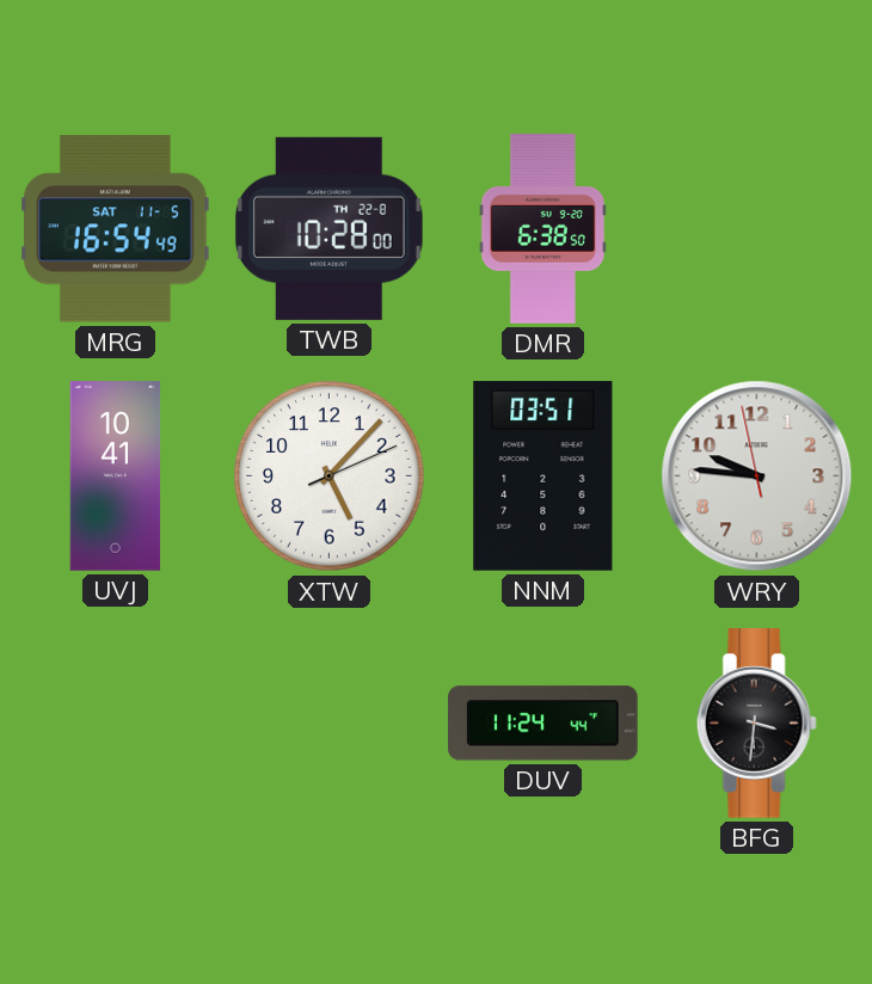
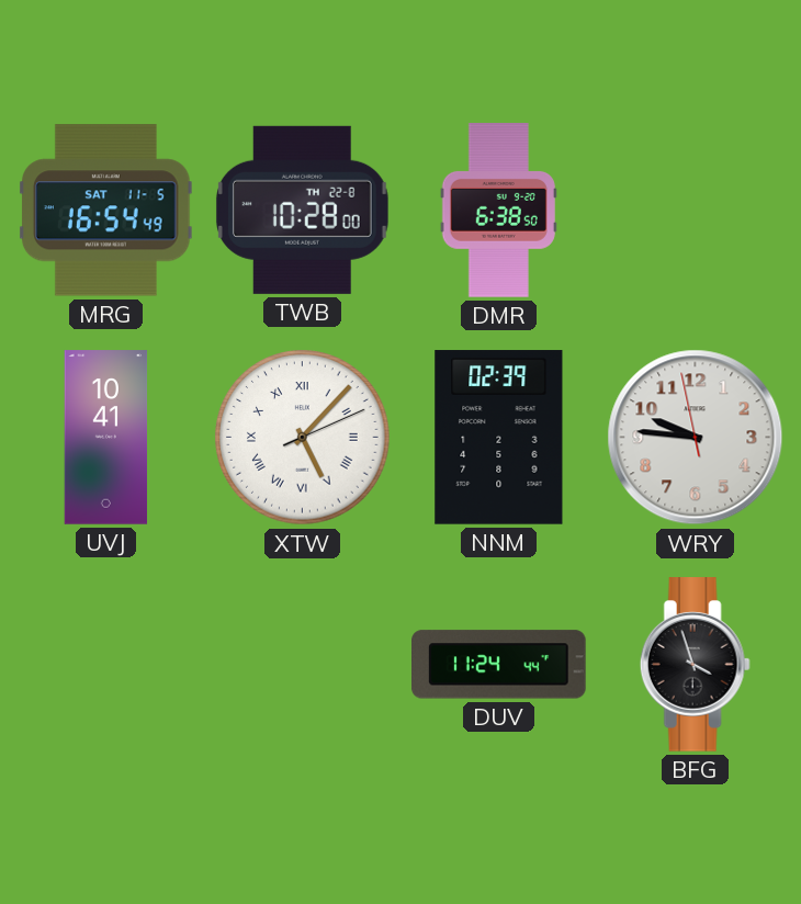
XTW numerals: Arabic -> Roman
NNM: 03:51 -> 02:39
BFG: 3:31 -> 3:57
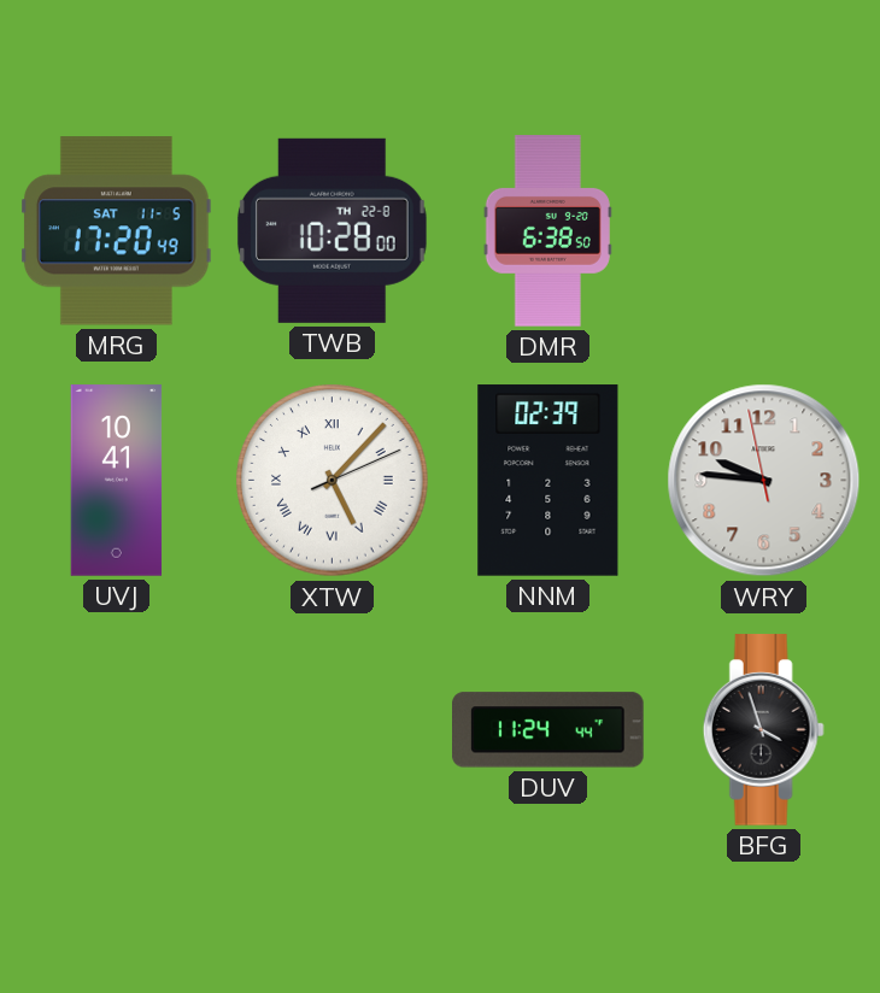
MRG: 16:54 -> 17:20
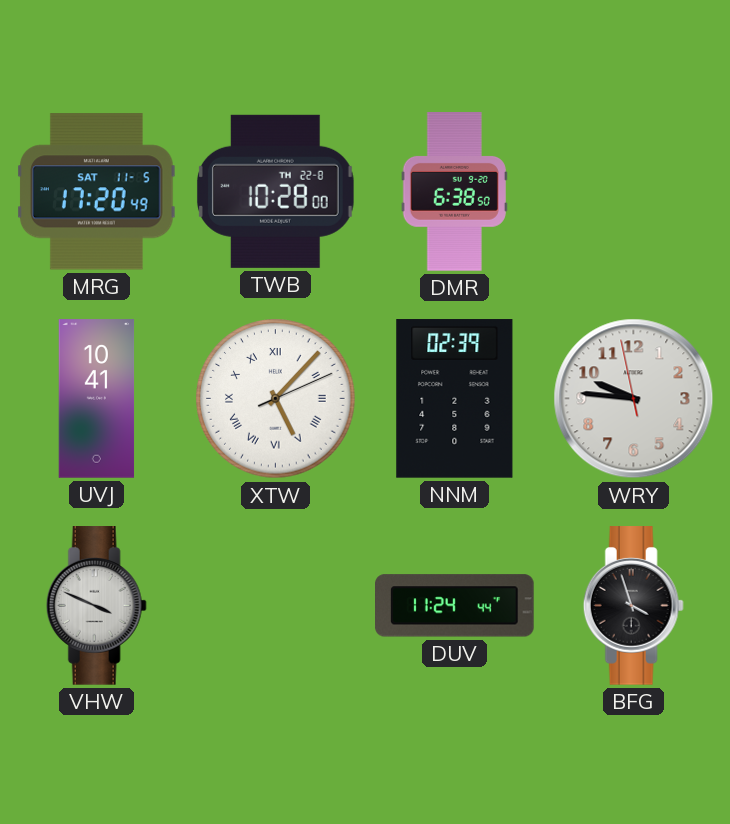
VHW: none -> 3:49
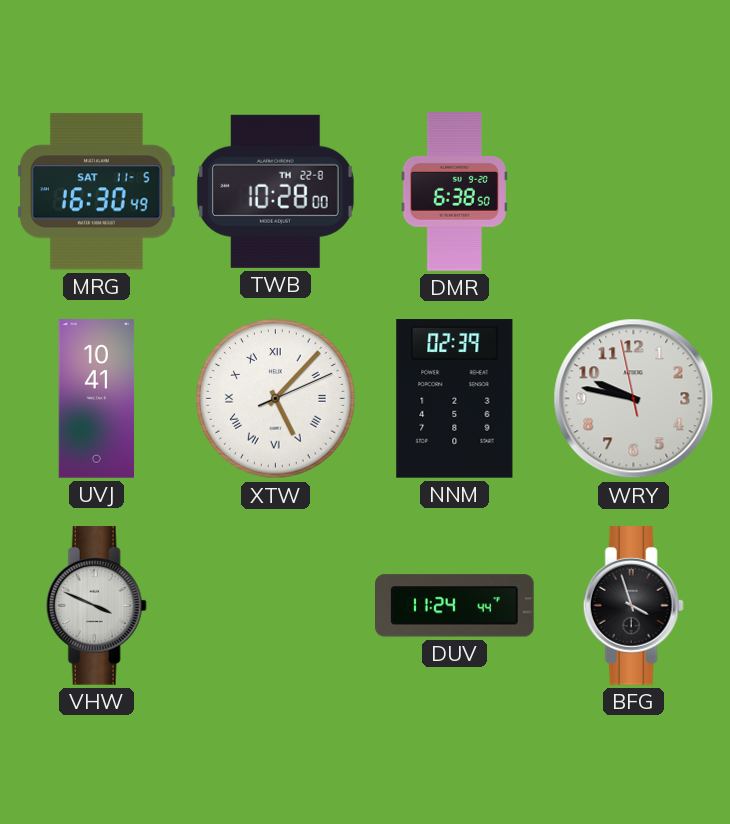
MRG: 17:20 -> 16:30
WRY: 9:45 -> 9:46
